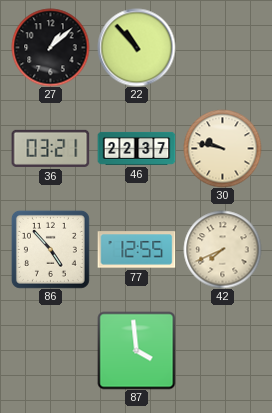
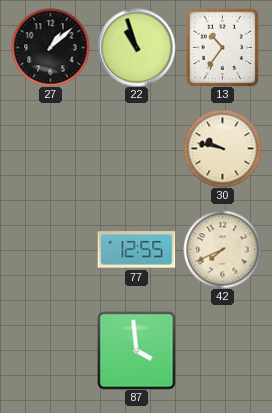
22: 10:53 -> 10:57
13: none -> 10:36
36: 03:21 -> none
46: 22:37 -> none
86: 4:53 -> none
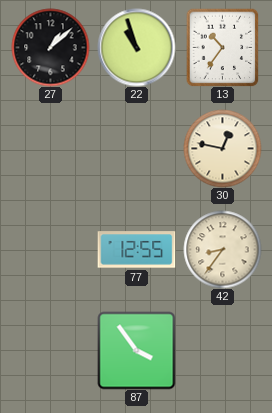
30: 9:47 -> 12:47
42: 7:41 -> 8:36
87: 3:59 -> 3:54
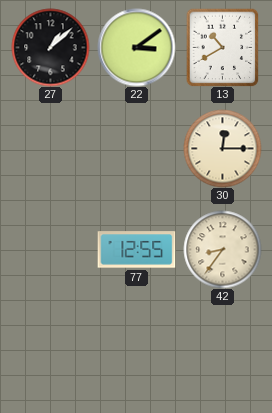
22: 10:57 -> 3:09
13: 10:36 -> 10:40
30: 12:47 -> 12:15
87: 3:54 -> none
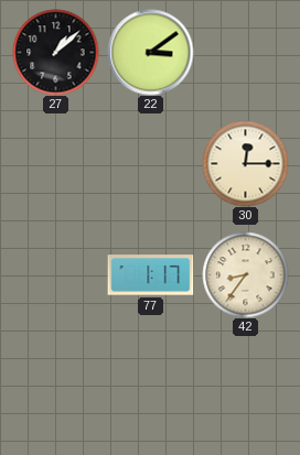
13: 10:40 -> none
77: 12:55 -> 1:17
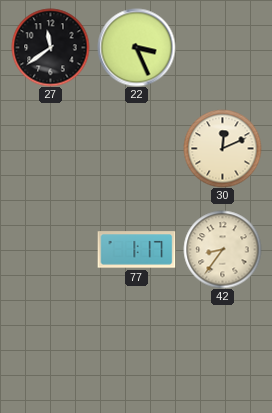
27: 1:08 -> 11:39
22: 3:09 -> 3:26
30: 12:15 -> 12:11
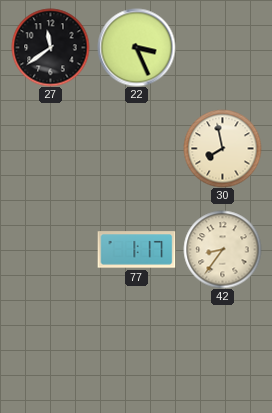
30: 12:11 -> 7:58
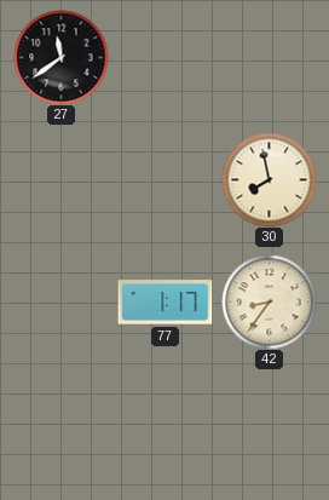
22: 3:26 -> none
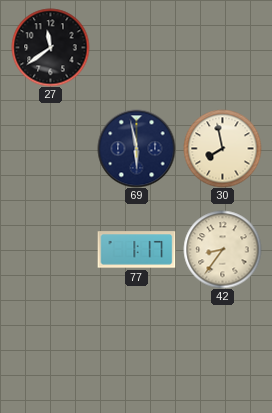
69: none -> 5:58
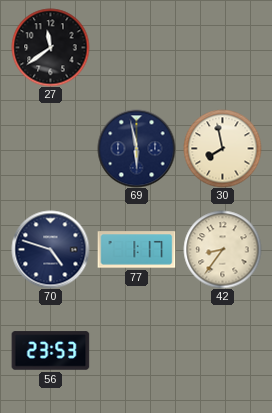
70: none -> 4:48
56: none -> 23:53
